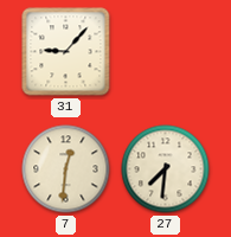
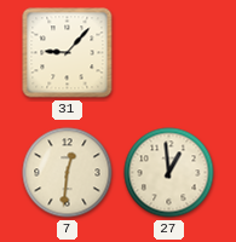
27: 7:31 -> 12:59
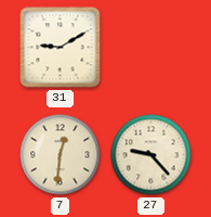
31: 9:07 -> 9:10
27: 12:59 -> 9:23
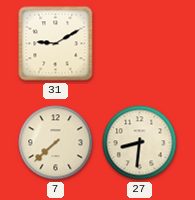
7: 12:31 -> 7:38
27: 9:23 -> 8:31
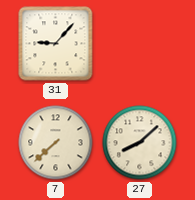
31: 9:10 -> 9:07
27: 8:31 -> 8:08
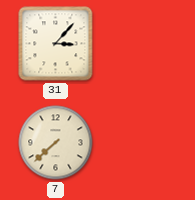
31: 9:07 -> 3:07
27: 8:08 -> none
